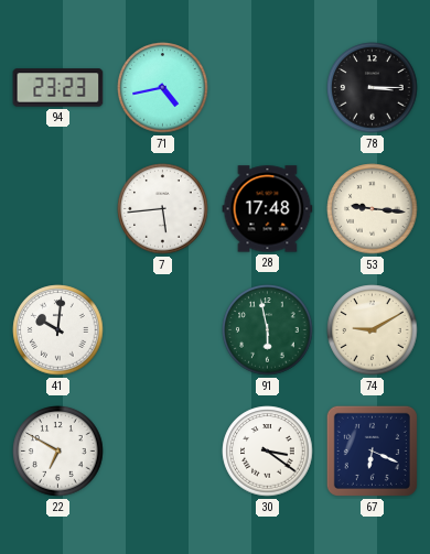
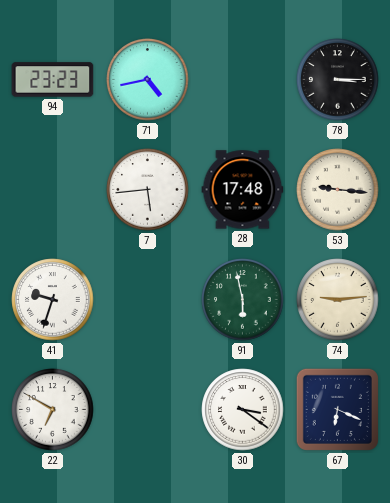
41: 10:01 -> 9:33
74: 9:10 -> 9:14
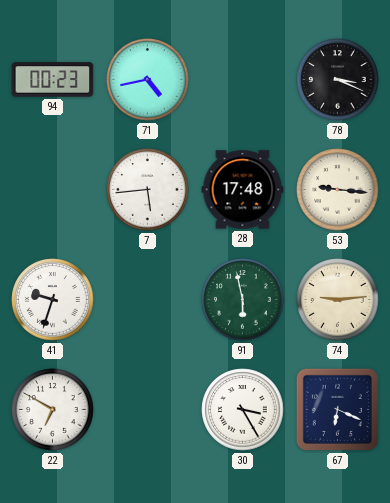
94: 23:23 -> 00:23
78: 3:15 -> 3:19
30: 3:21 -> 3:25
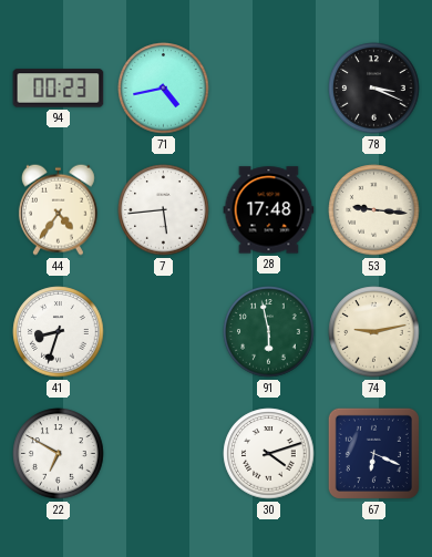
44: none -> 4:36
41: 9:33 -> 8:33
74: 9:14 -> 9:13
30: 3:25 -> 4:12
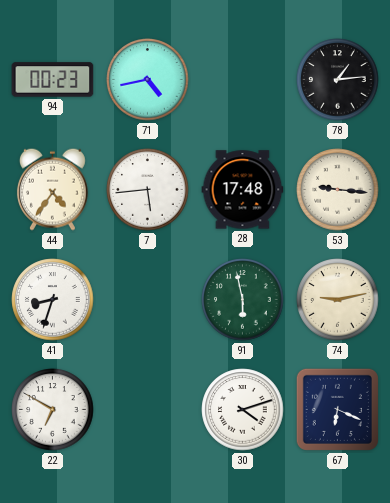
78: 3:19 -> 1:14
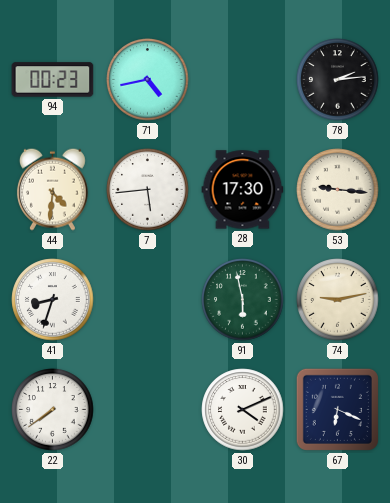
78: 1:14 -> 2:14
44: 4:36 -> 4:31
28: 17:48 -> 17:30
22: 6:50 -> 7:39
30: 4:12 -> 4:11
